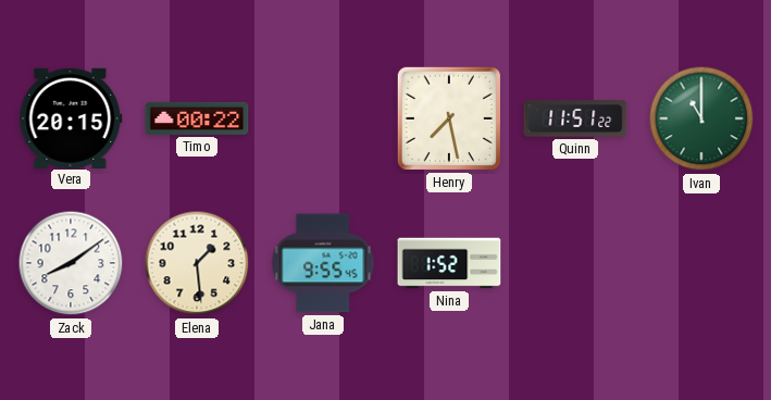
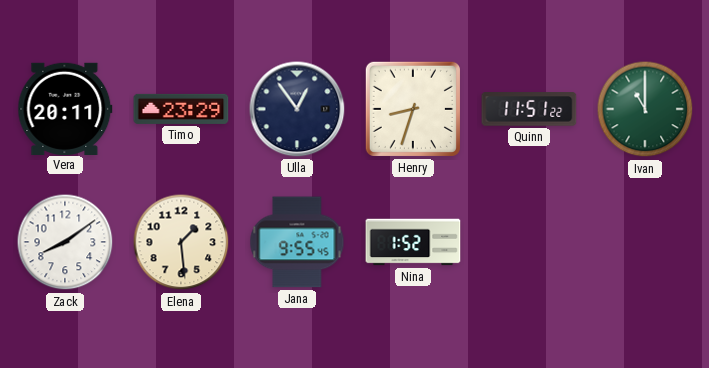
Vera: 20:15 -> 20:11
Timo: 00:22 -> 23:29
Ulla: none -> 12:54
Henry: 7:28 -> 8:33
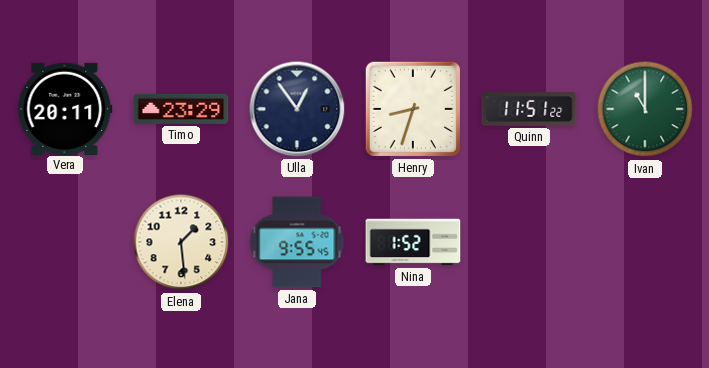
Zack: 8:09 -> none
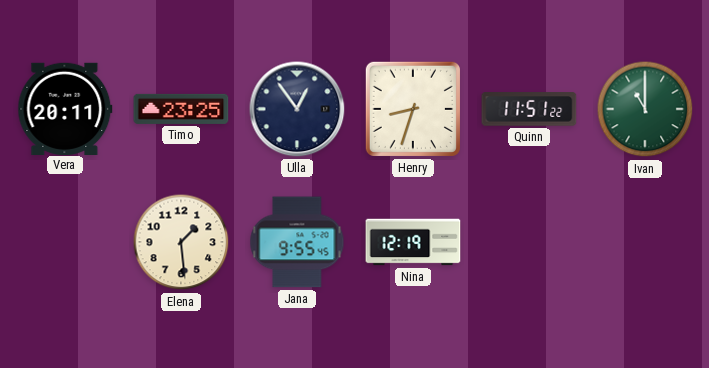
Timo: 23:29 -> 23:25
Nina: 1:52 -> 12:19
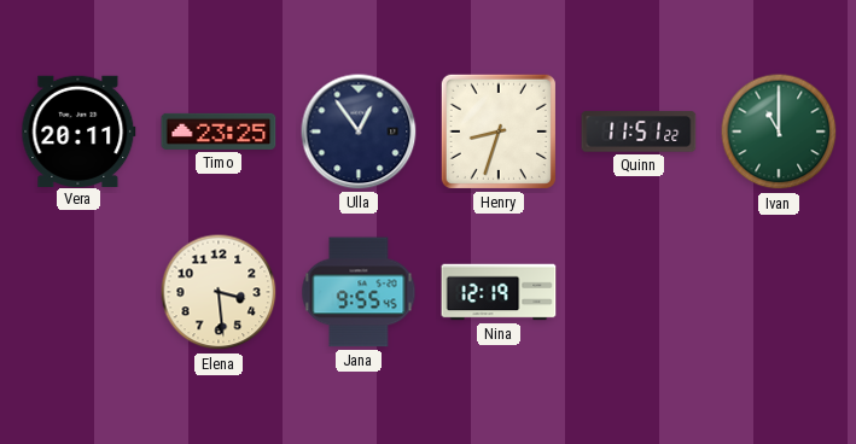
Elena: 1:29 -> 3:29
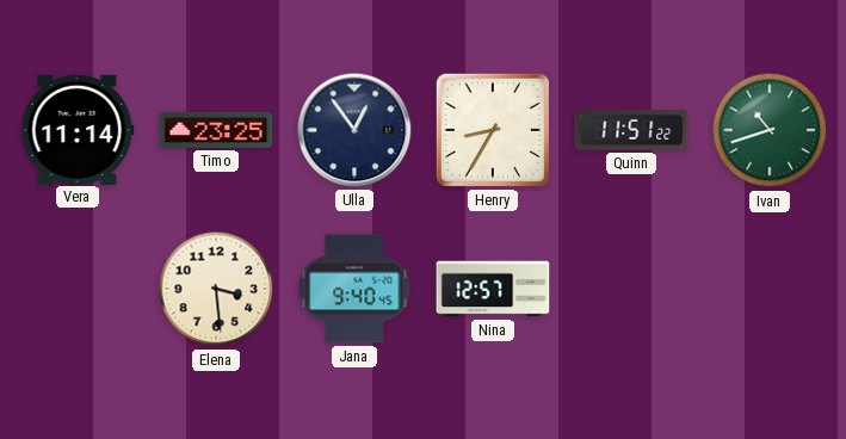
Vera: 20:11 -> 11:14
Henry: 8:33 -> 8:35
Ivan: 11:00 -> 10:42
Jana: 9:55 -> 9:40
Nina: 12:19 -> 12:57
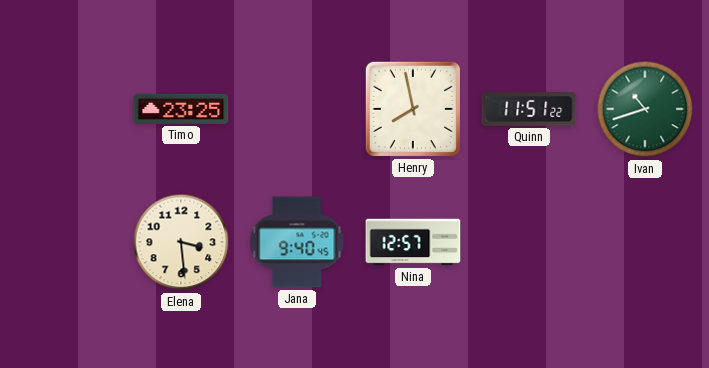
Vera: 11:14 -> none
Ulla: 12:54 -> none
Henry: 8:35 -> 7:58
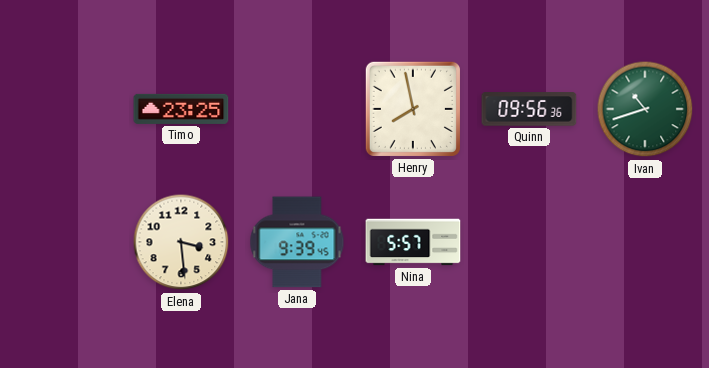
Quinn: 11:51 -> 09:56
Jana: 9:40 -> 9:39
Nina: 12:57 -> 5:57
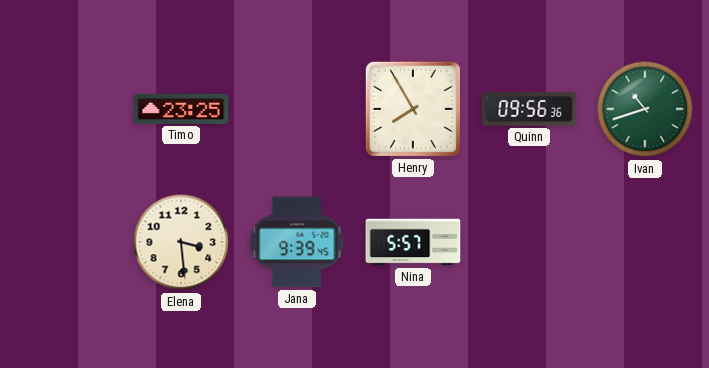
Henry: 7:58 -> 7:55
